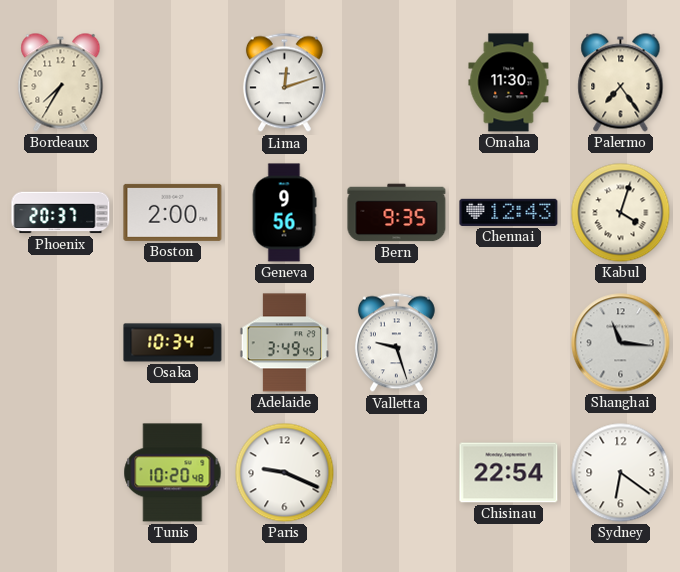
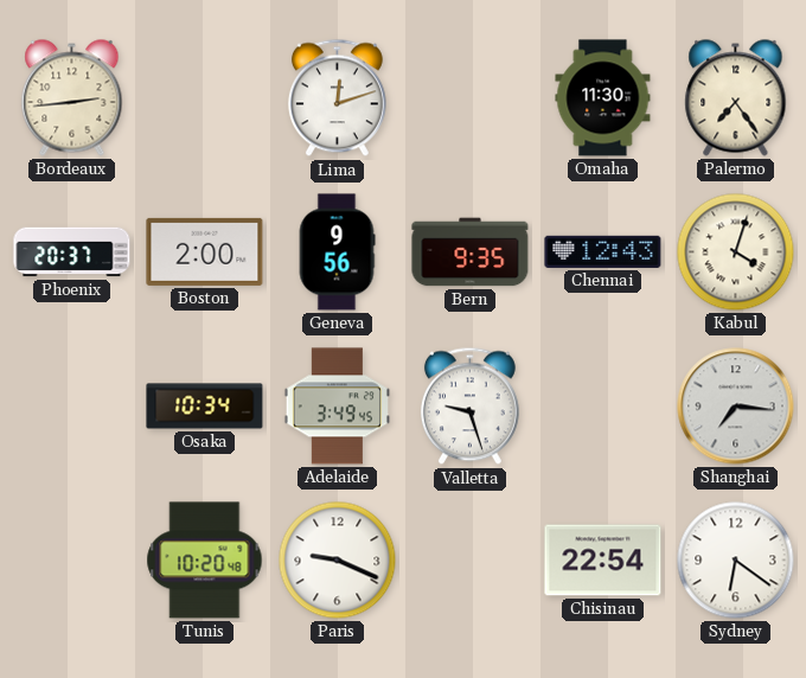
Bordeaux: 7:35 -> 2:44
Shanghai: 11:16 -> 7:16
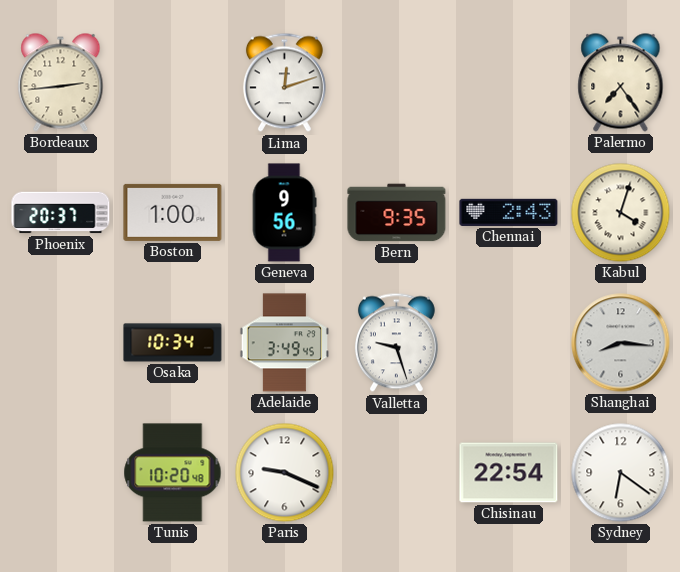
Omaha: 11:30 -> none
Boston: 2:00 -> 1:00
Chennai: 12:43 -> 2:43
Shanghai: 7:16 -> 8:16
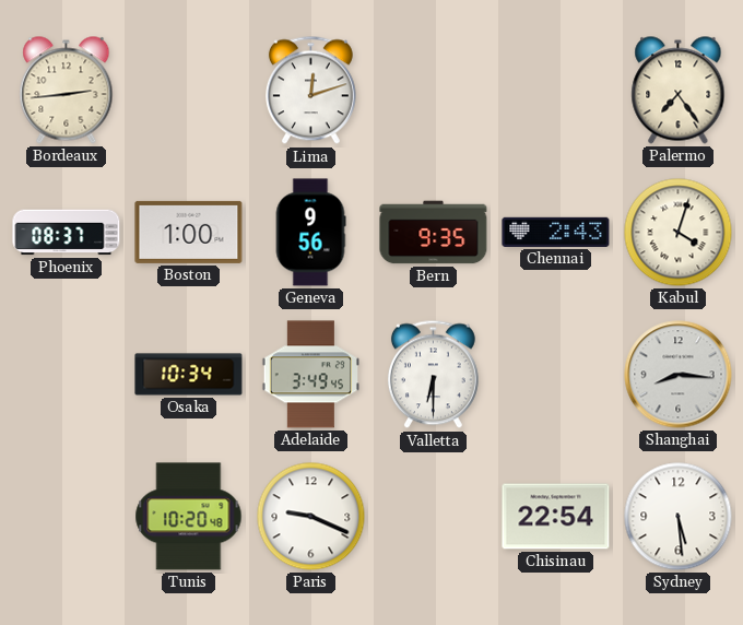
Phoenix: 20:37 -> 08:37
Valletta: 9:27 -> 6:30
Sydney: 6:21 -> 5:29
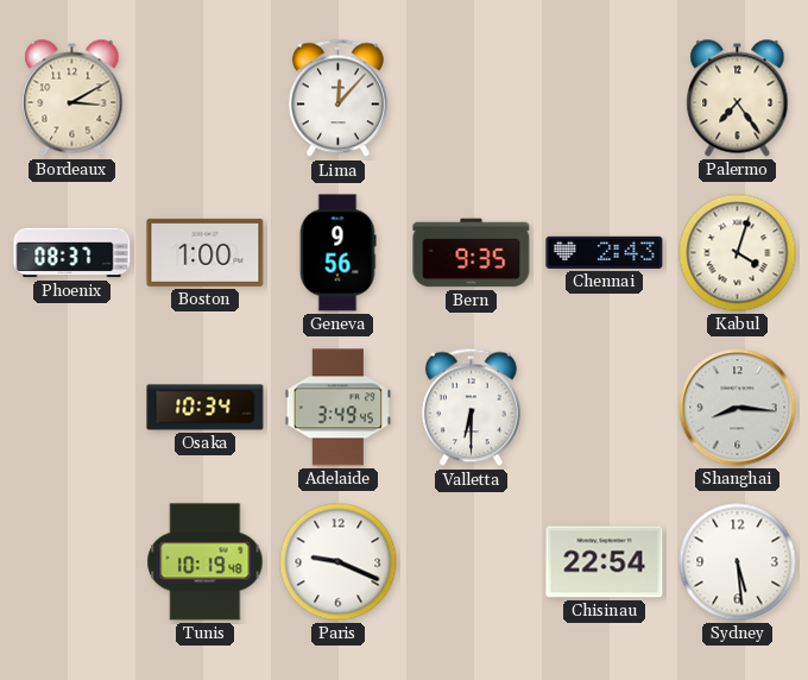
Bordeaux: 2:44 -> 3:10
Lima: 12:12 -> 12:07
Tunis: 10:20 -> 10:19
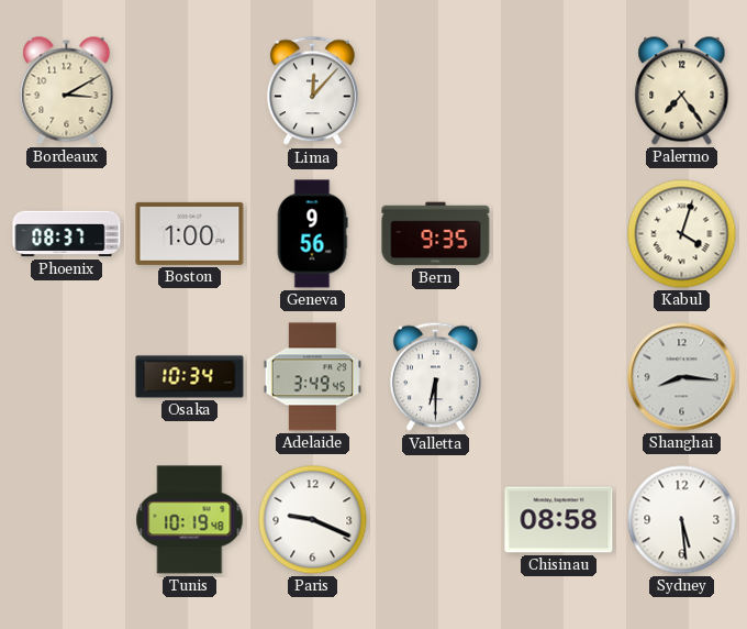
Chennai: 2:43 -> none
Chisinau: 22:54 -> 08:58
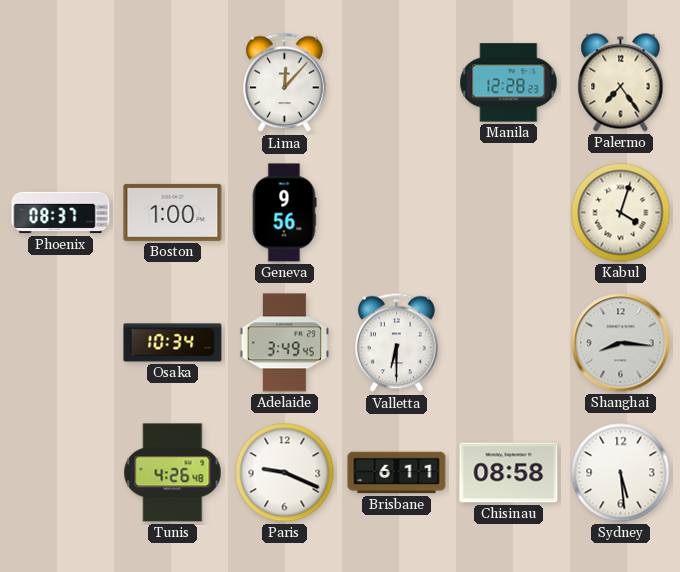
Bordeaux: 3:10 -> none
Manila: none -> 12:28
Bern: 9:35 -> none
Tunis: 10:19 -> 4:26
Brisbane: none -> 6:11
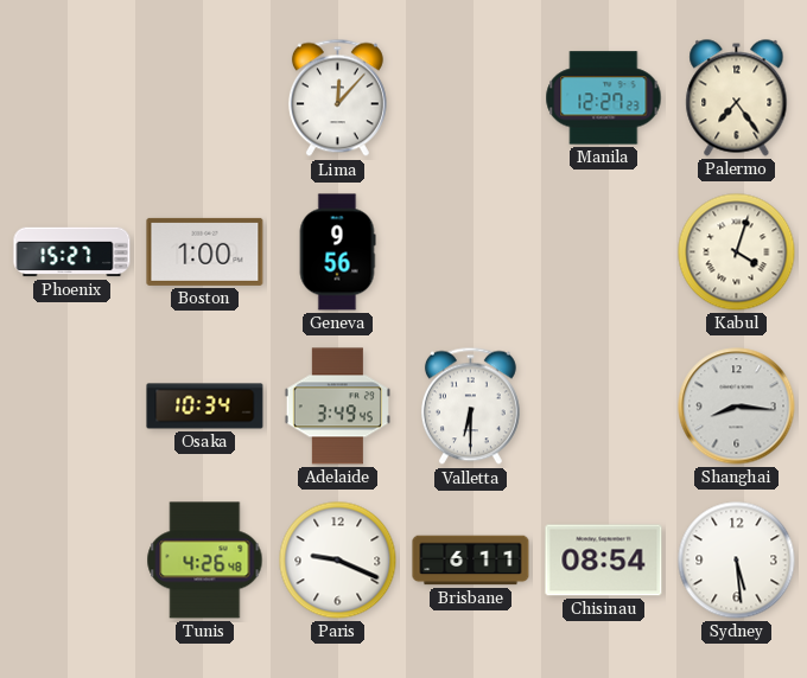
Manila: 12:28 -> 12:27
Phoenix: 08:37 -> 15:27
Chisinau: 08:58 -> 08:54
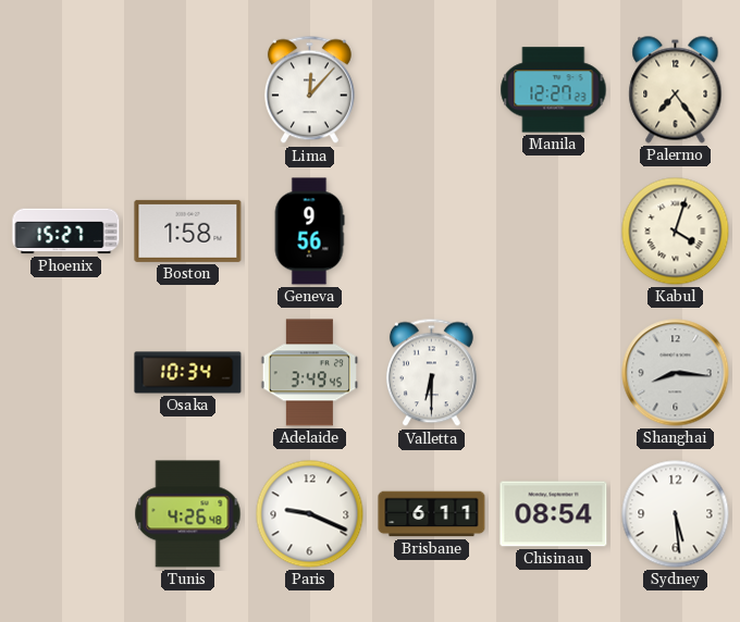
Boston: 1:00 -> 1:58
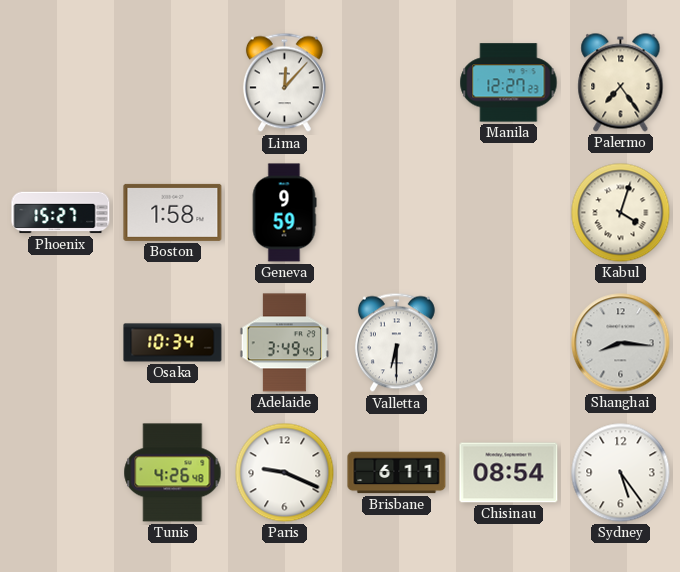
Geneva: 9:56 -> 9:59
Sydney: 5:29 -> 5:24
